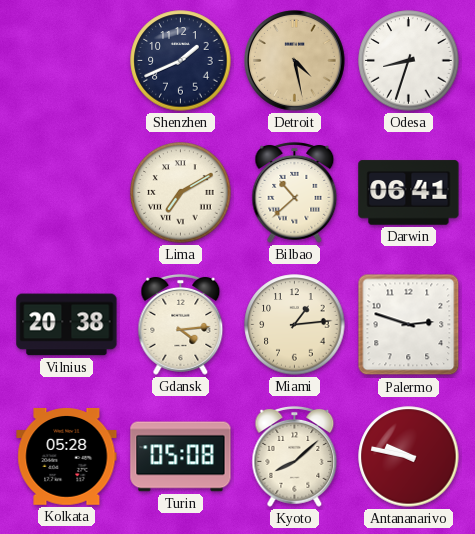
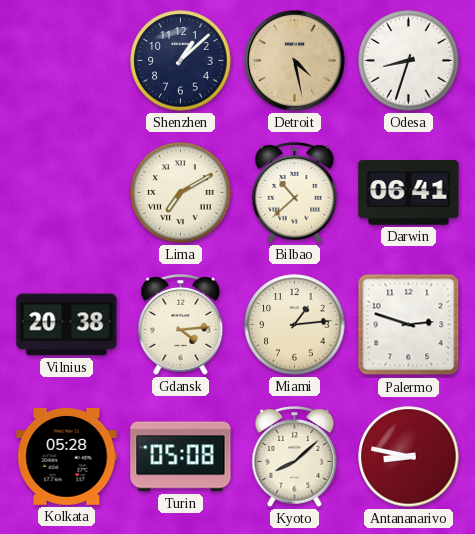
Shenzhen: 1:41 -> 1:08
Antananarivo: 9:47 -> 8:47
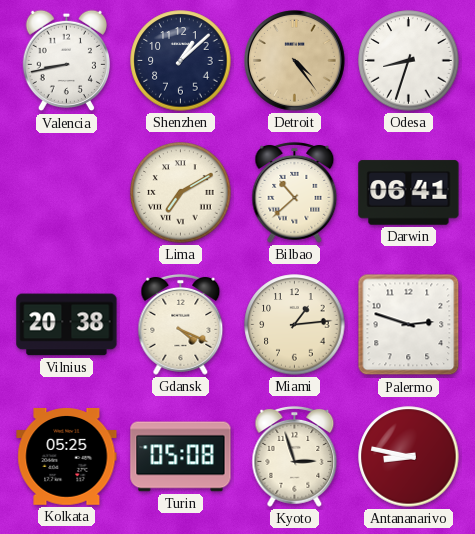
Valencia: none -> 8:43
Detroit: 4:28 -> 4:24
Gdansk: 4:14 -> 4:19
Kolkata: 05:28 -> 05:25
Kyoto: 8:08 -> 2:57
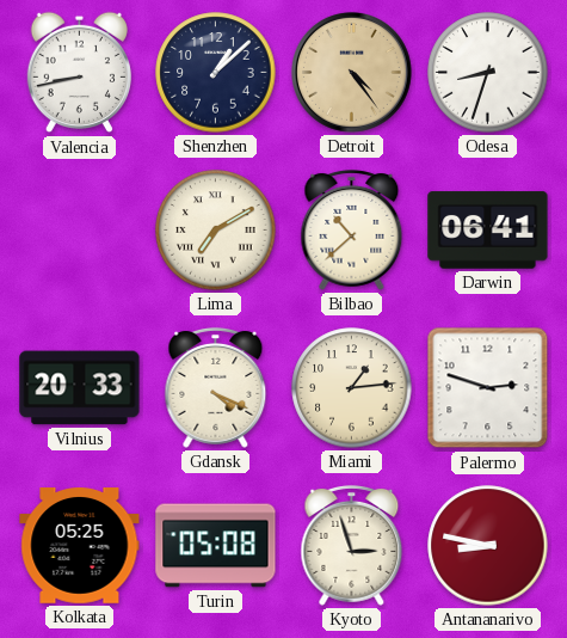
Vilnius: 20:38 -> 20:33
